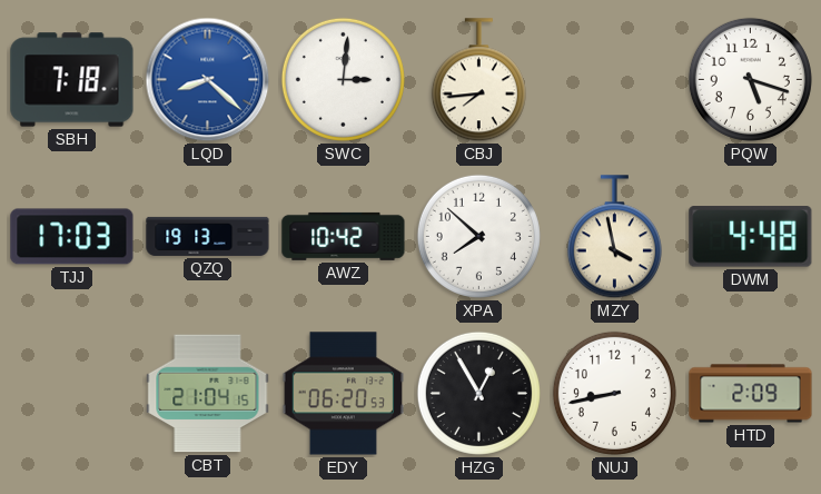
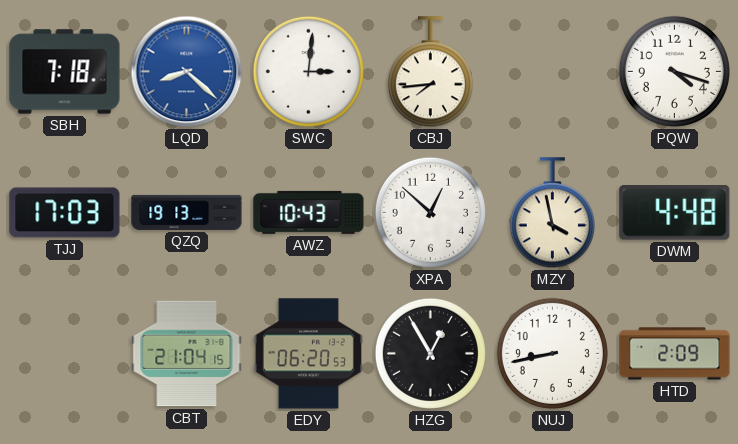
PQW: 5:18 -> 4:18
AWZ: 10:42 -> 10:43
XPA: 7:52 -> 12:52
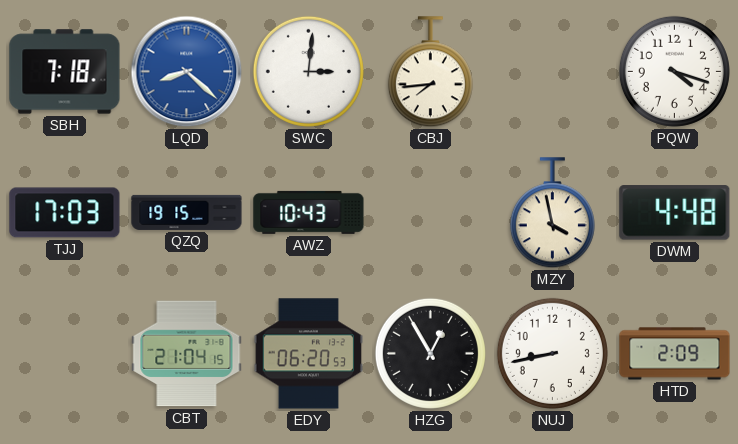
QZQ: 19:13 -> 19:15
XPA: 12:52 -> none
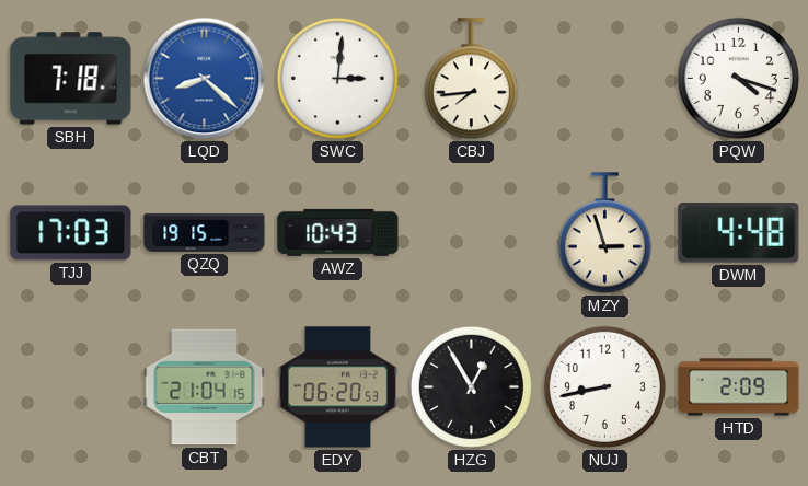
MZY: 3:58 -> 2:57
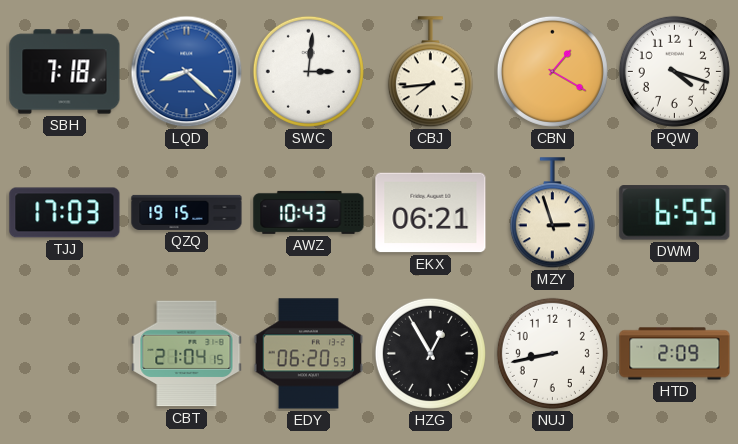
CBN: none -> 1:20
EKX: none -> 06:21
DWM: 4:48 -> 6:55
